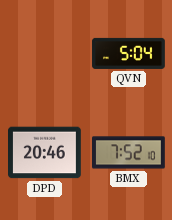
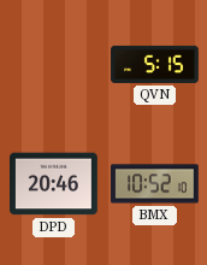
QVN: 5:04 -> 5:15
BMX: 7:52 -> 10:52
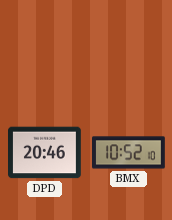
QVN: 5:15 -> none
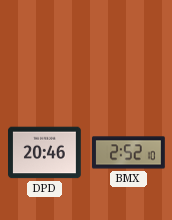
BMX: 10:52 -> 2:52
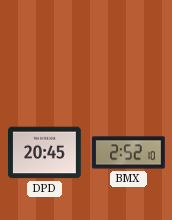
DPD: 20:46 -> 20:45
